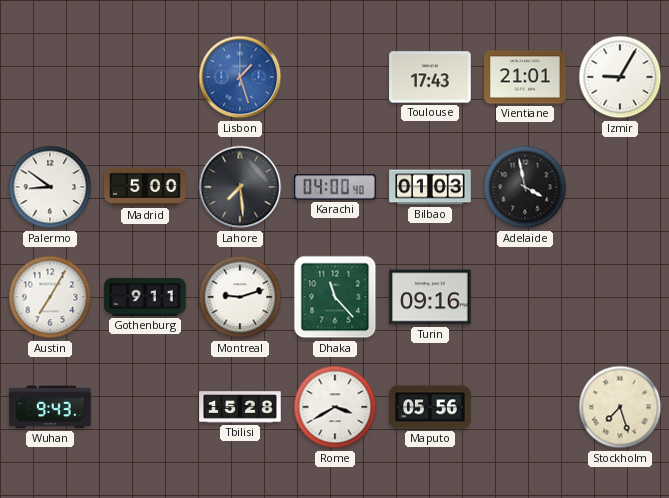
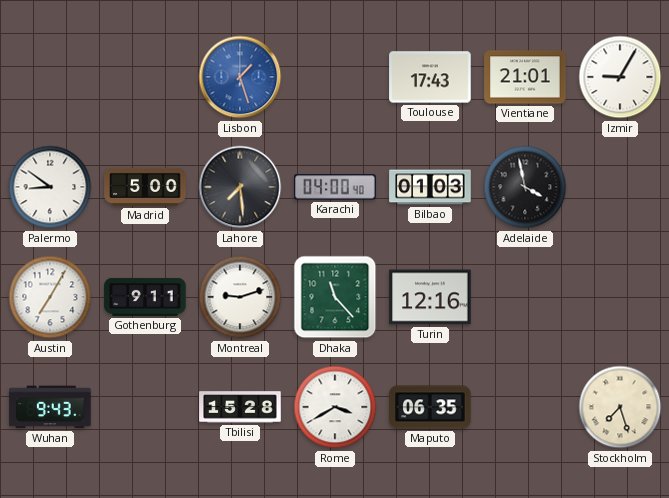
Turin: 09:16 -> 12:16
Maputo: 05:56 -> 06:35
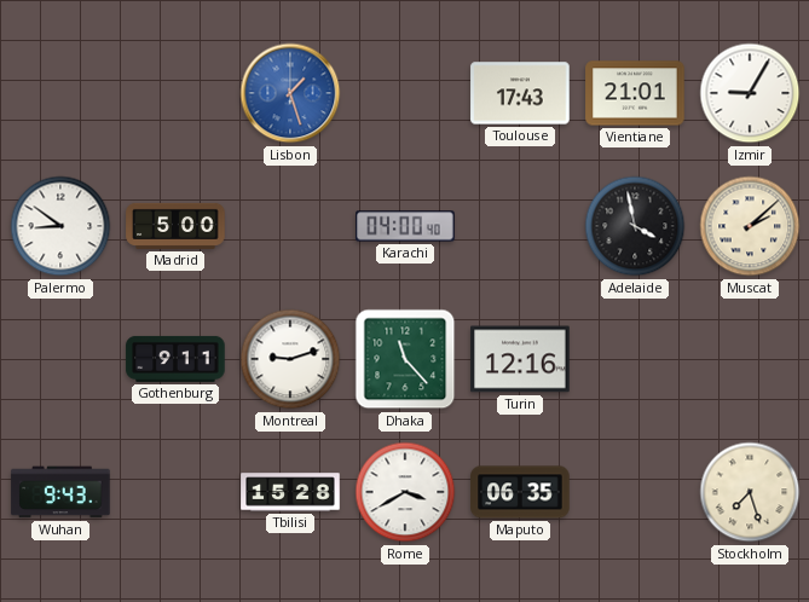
Lahore: 7:29 -> none
Bilbao: 01:03 -> none
Muscat: none -> 2:08
Austin: 7:05 -> none
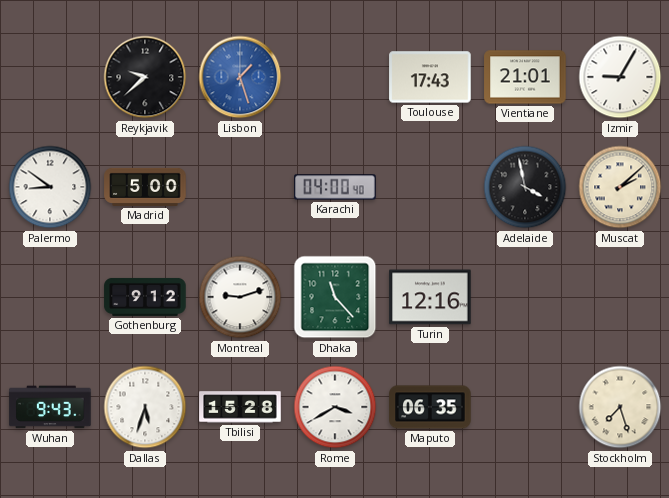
Reykjavik: none -> 9:38
Gothenburg: 9:11 -> 9:12
Dallas: none -> 5:33
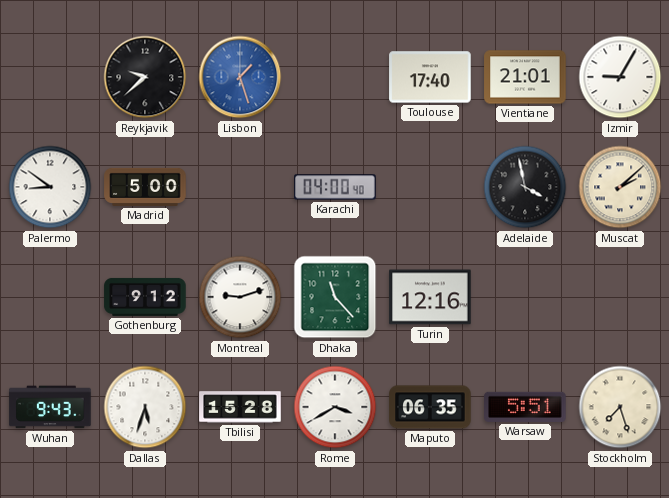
Toulouse: 17:43 -> 17:40
Warsaw: none -> 5:51
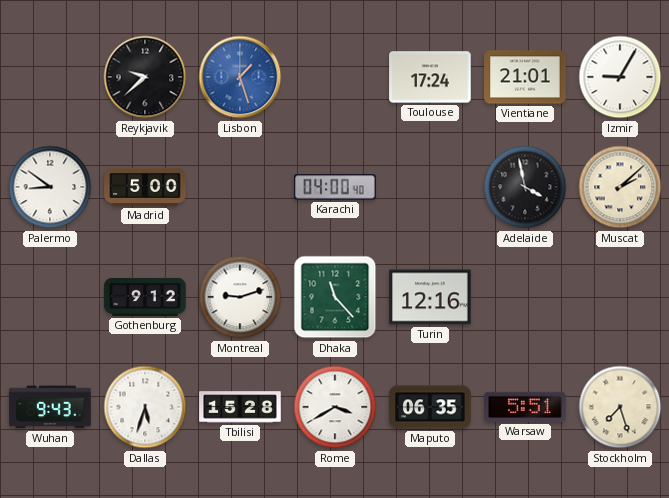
Toulouse: 17:40 -> 17:24
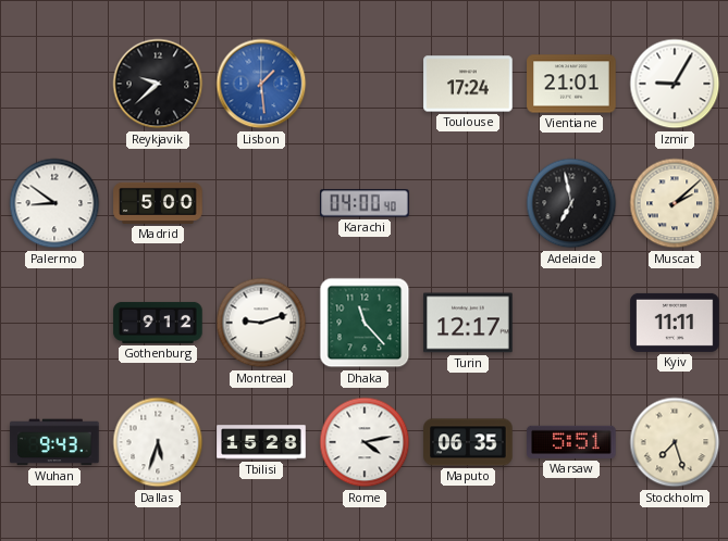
Lisbon: 1:27 -> 1:29
Adelaide: 3:58 -> 6:58
Turin: 12:16 -> 12:17
Kyiv: none -> 11:11
Rome: 3:40 -> 4:13
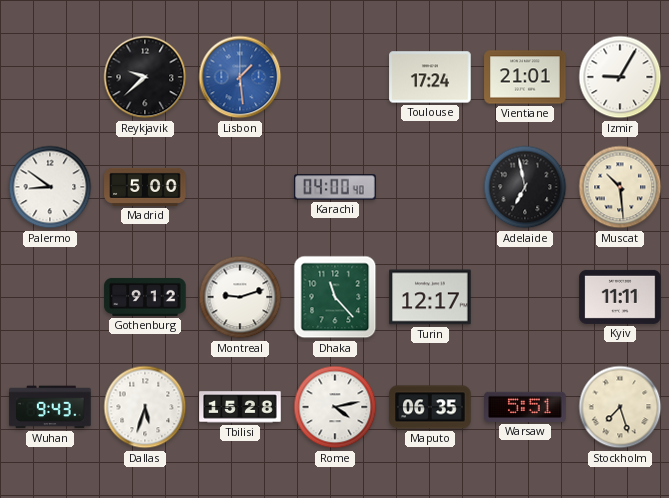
Muscat: 2:08 -> 10:29
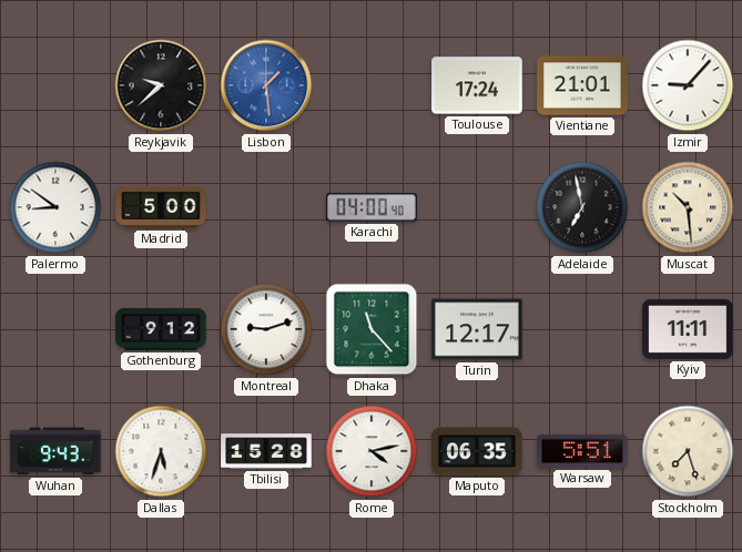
Izmir: 9:05 -> 9:07
